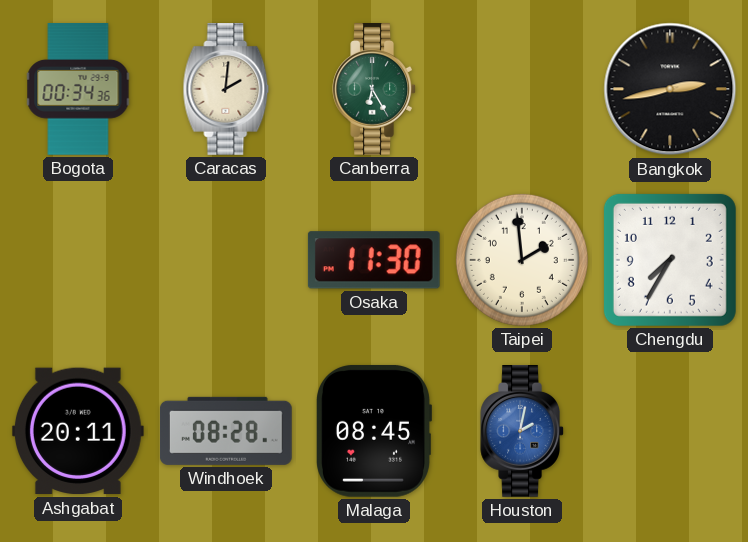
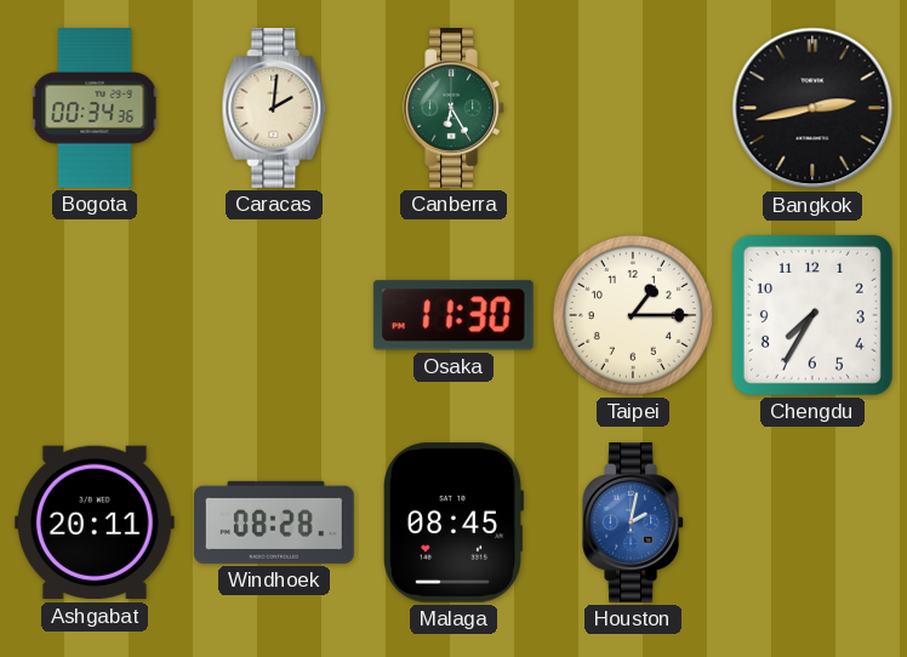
Taipei: 1:59 -> 1:15
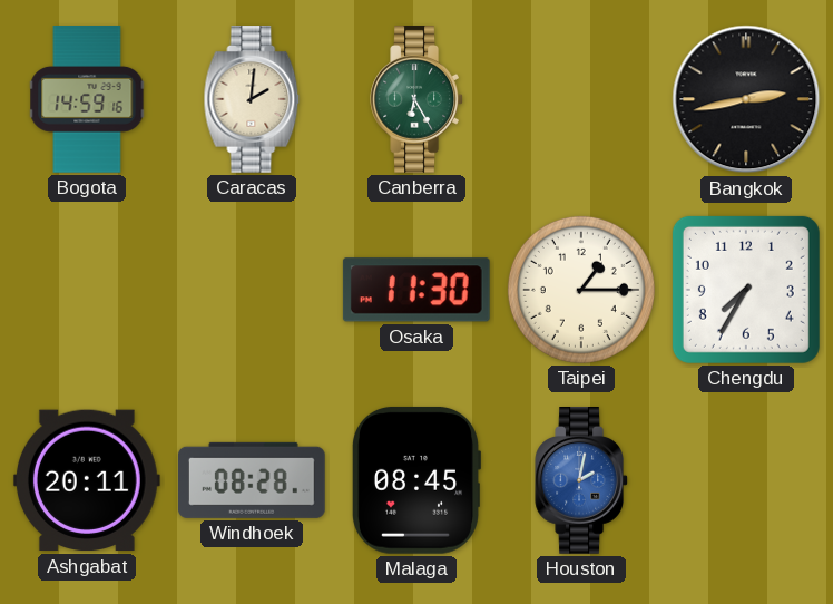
Bogota: 00:34 -> 14:59
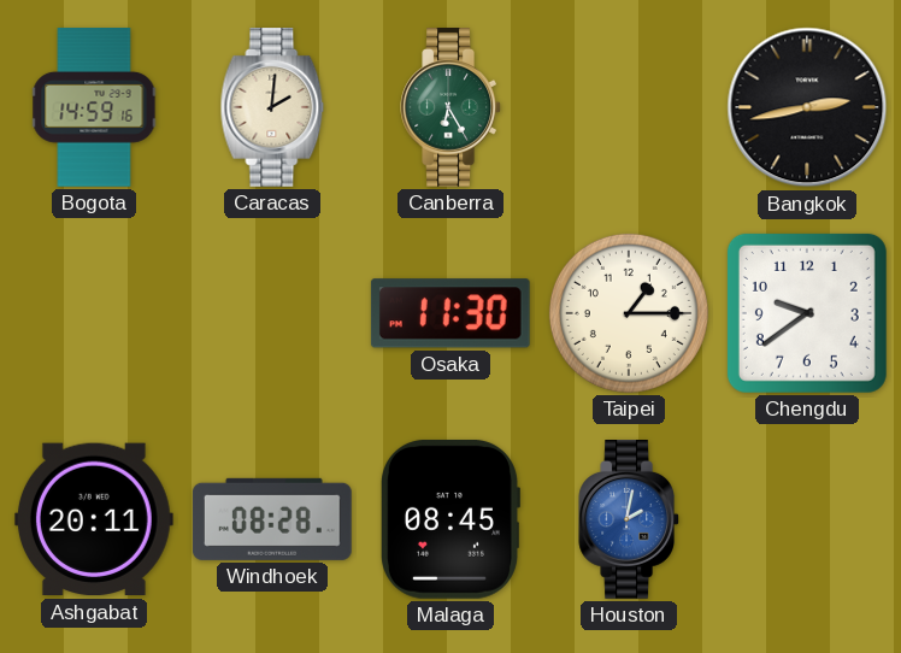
Chengdu: 7:35 -> 9:39
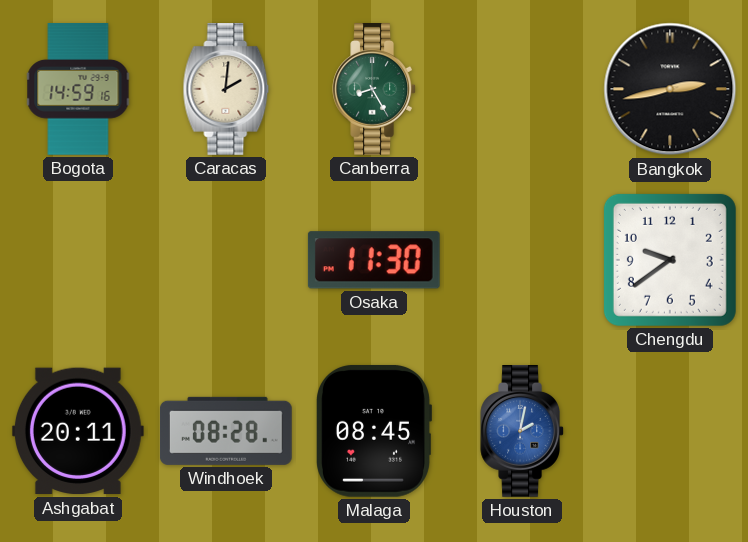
Canberra: 6:25 -> 8:25
Taipei: 1:15 -> none
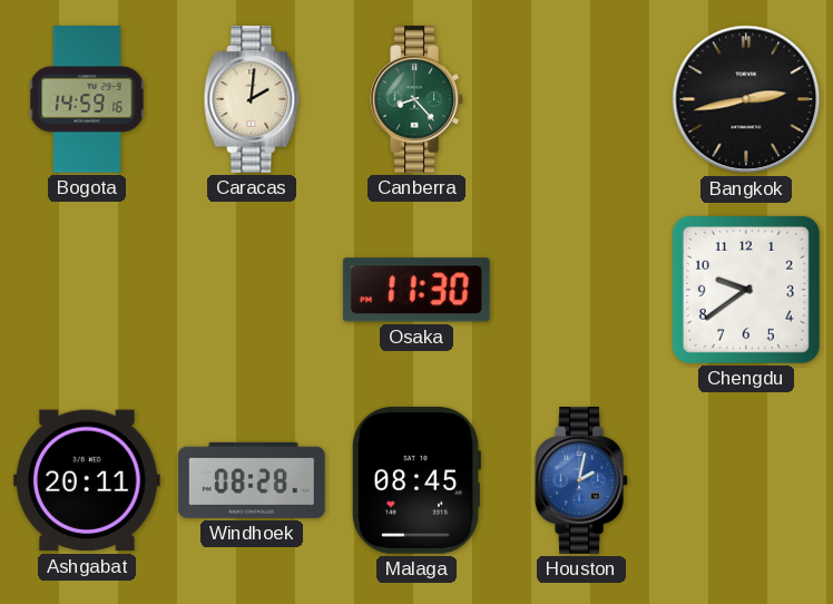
Canberra: 8:25 -> 8:23
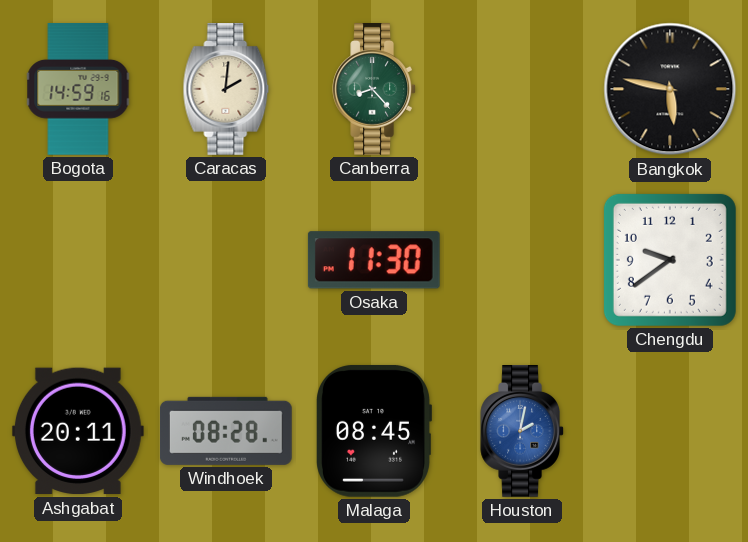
Bangkok: 2:43 -> 5:47
